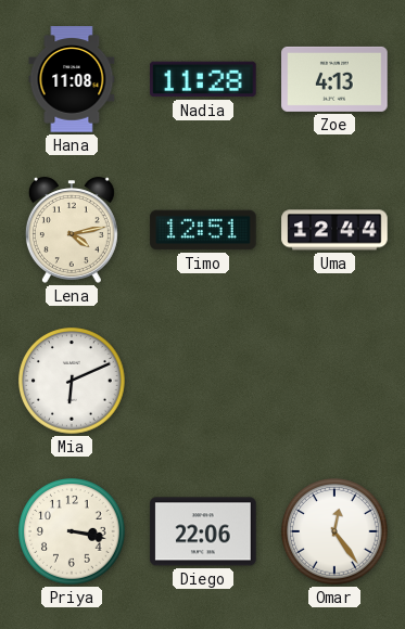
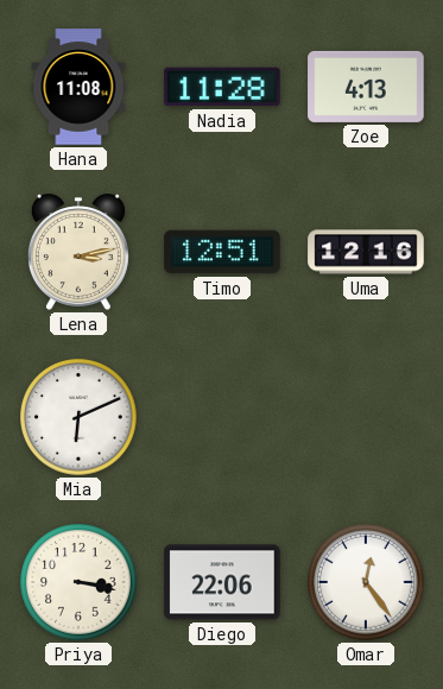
Lena: 4:13 -> 3:13
Uma: 12:44 -> 12:16
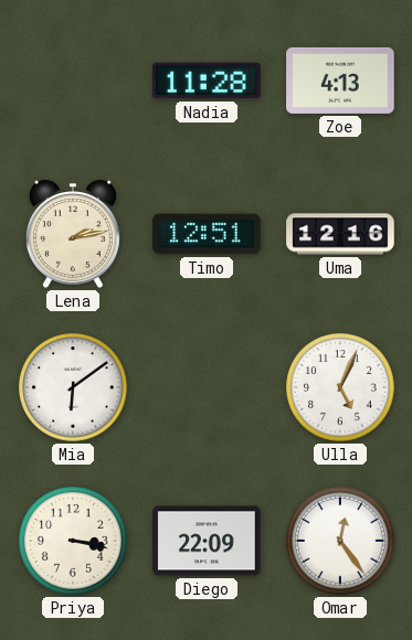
Hana: 11:08 -> none
Lena: 3:13 -> 2:13
Mia: 6:11 -> 6:09
Ulla: none -> 5:04
Diego: 22:06 -> 22:09
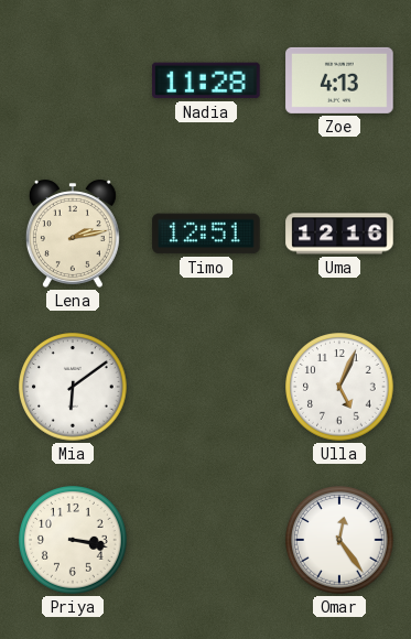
Diego: 22:09 -> none
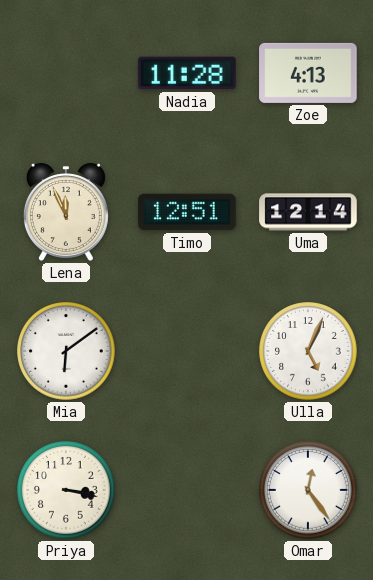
Lena: 2:13 -> 11:56
Uma: 12:16 -> 12:14
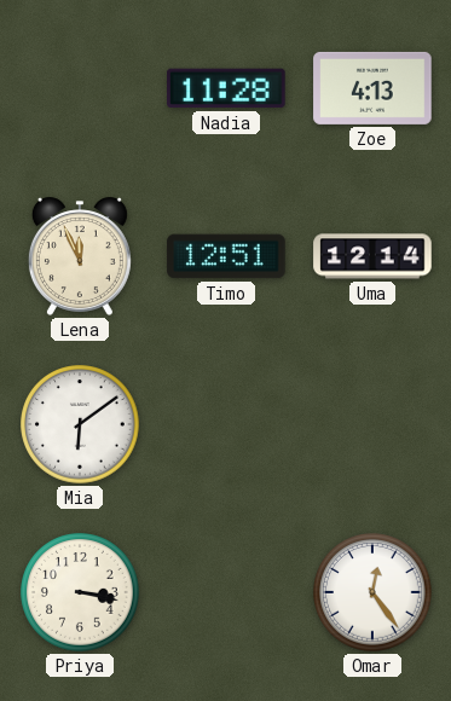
Ulla: 5:04 -> none
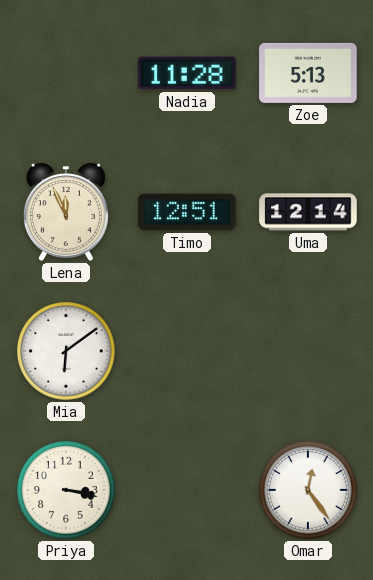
Zoe: 4:13 -> 5:13
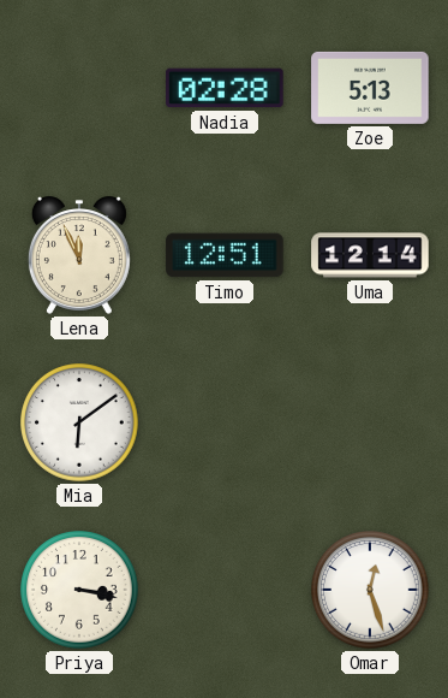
Nadia: 11:28 -> 02:28
Omar: 12:24 -> 12:27
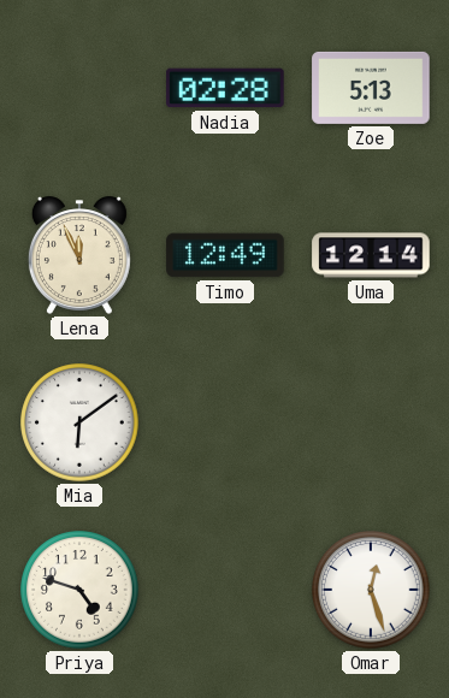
Timo: 12:51 -> 12:49
Priya: 3:17 -> 4:48
